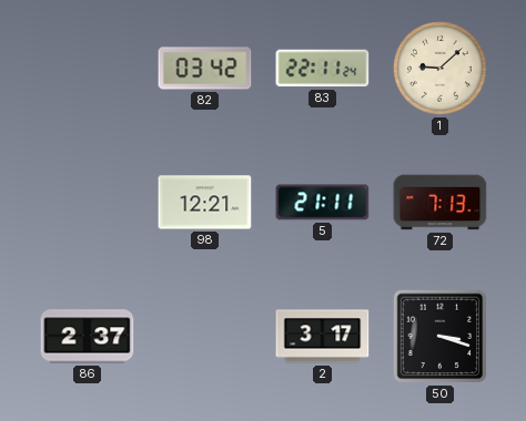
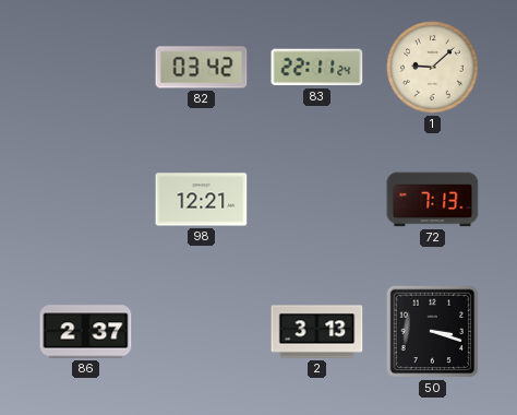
5: 21:11 -> none
2: 3:17 -> 3:13
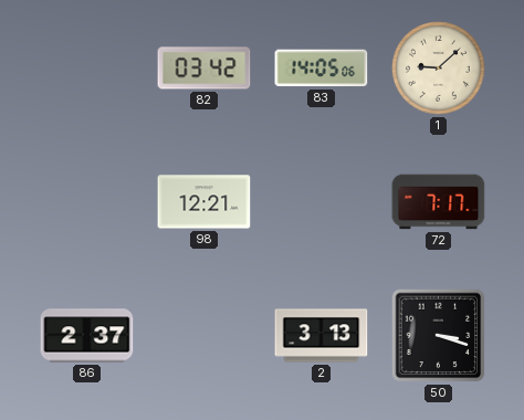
83: 22:11 -> 14:05
72: 7:13 -> 7:17
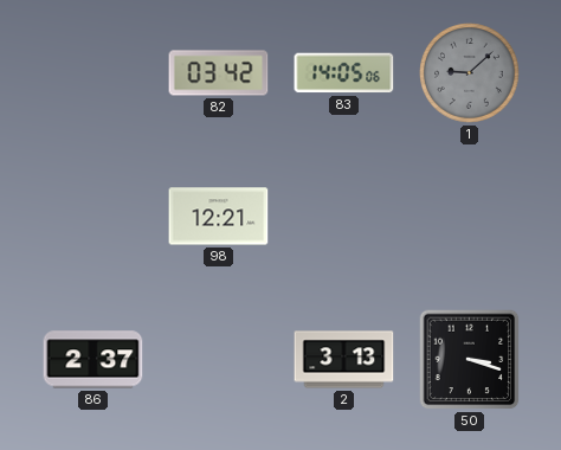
1 dial: cream -> grey
72: 7:17 -> none
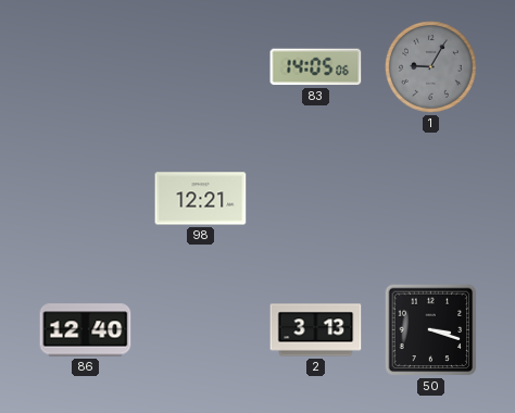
82: 03:42 -> none
1: 9:08 -> 9:05
86: 2:37 -> 12:40
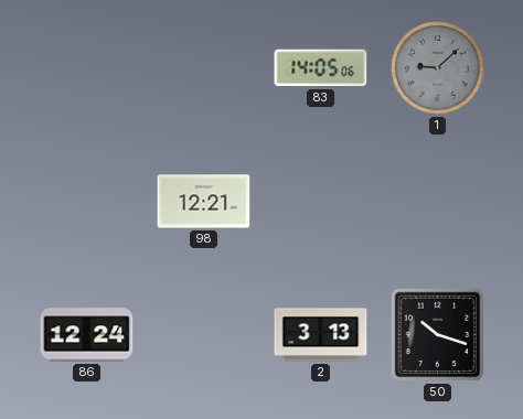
1: 9:05 -> 9:08
86: 12:40 -> 12:24
50: 3:18 -> 10:18
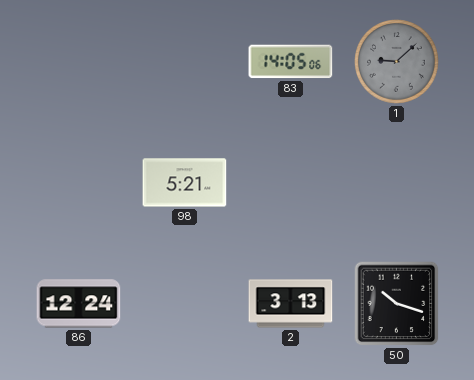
98: 12:21 -> 5:21
